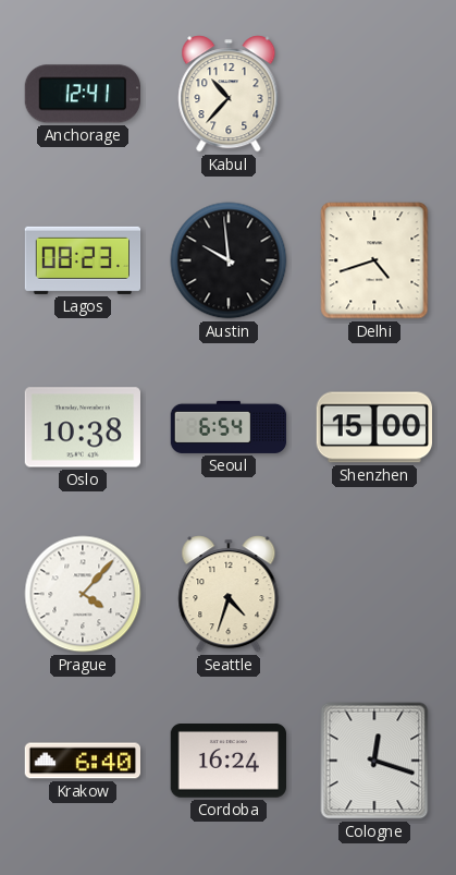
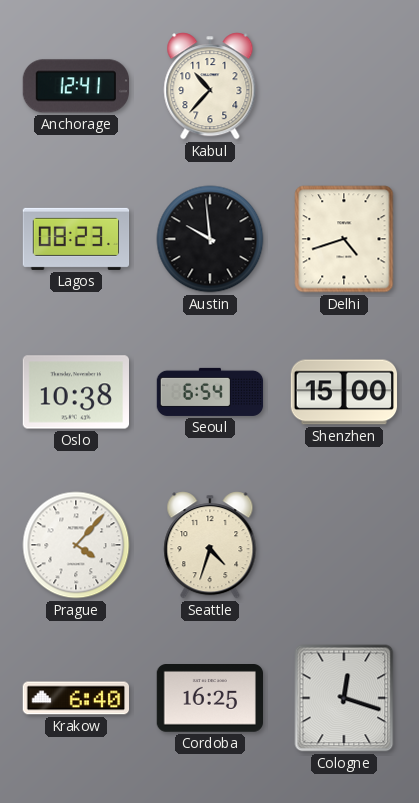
Cordoba: 16:24 -> 16:25
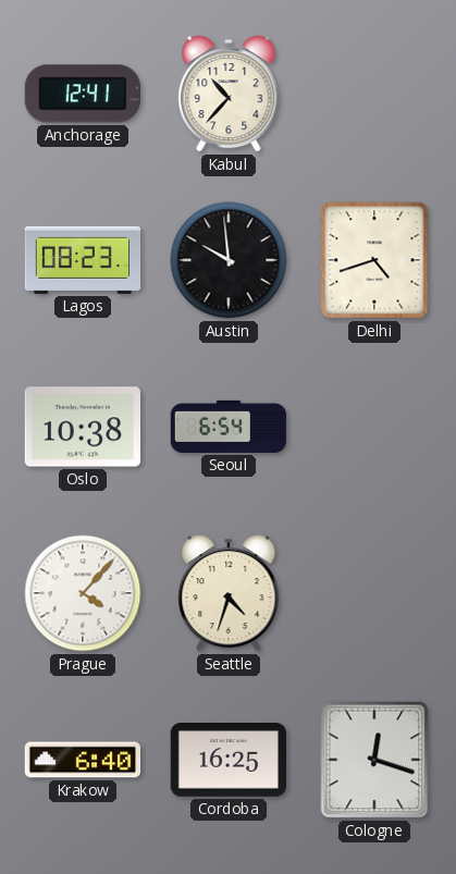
Shenzhen: 15:00 -> none
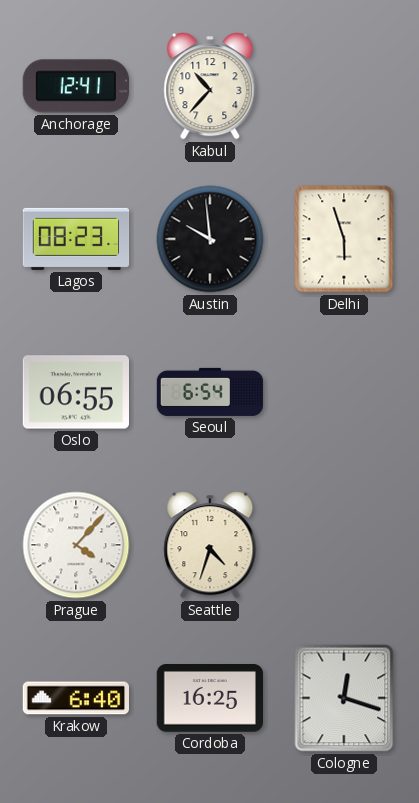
Delhi: 4:42 -> 5:57
Oslo: 10:38 -> 06:55
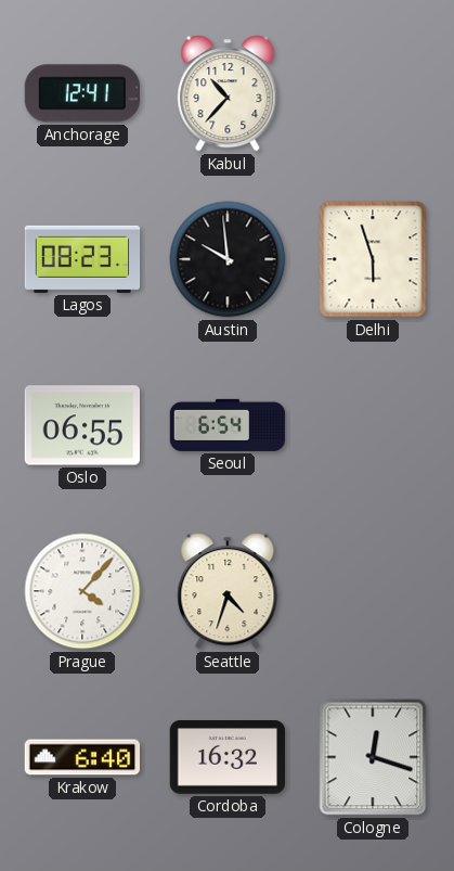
Cordoba: 16:25 -> 16:32
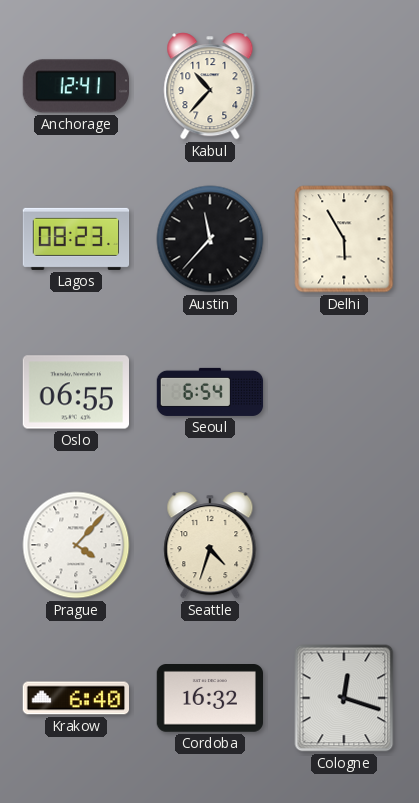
Austin: 9:59 -> 11:37
Delhi: 5:57 -> 5:55
